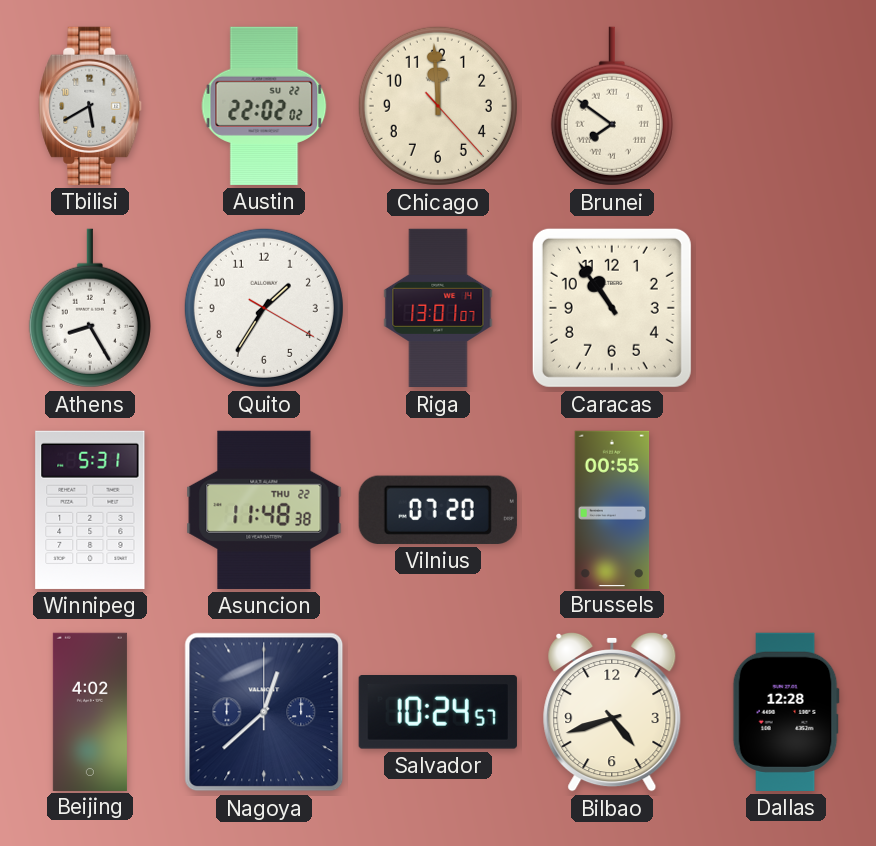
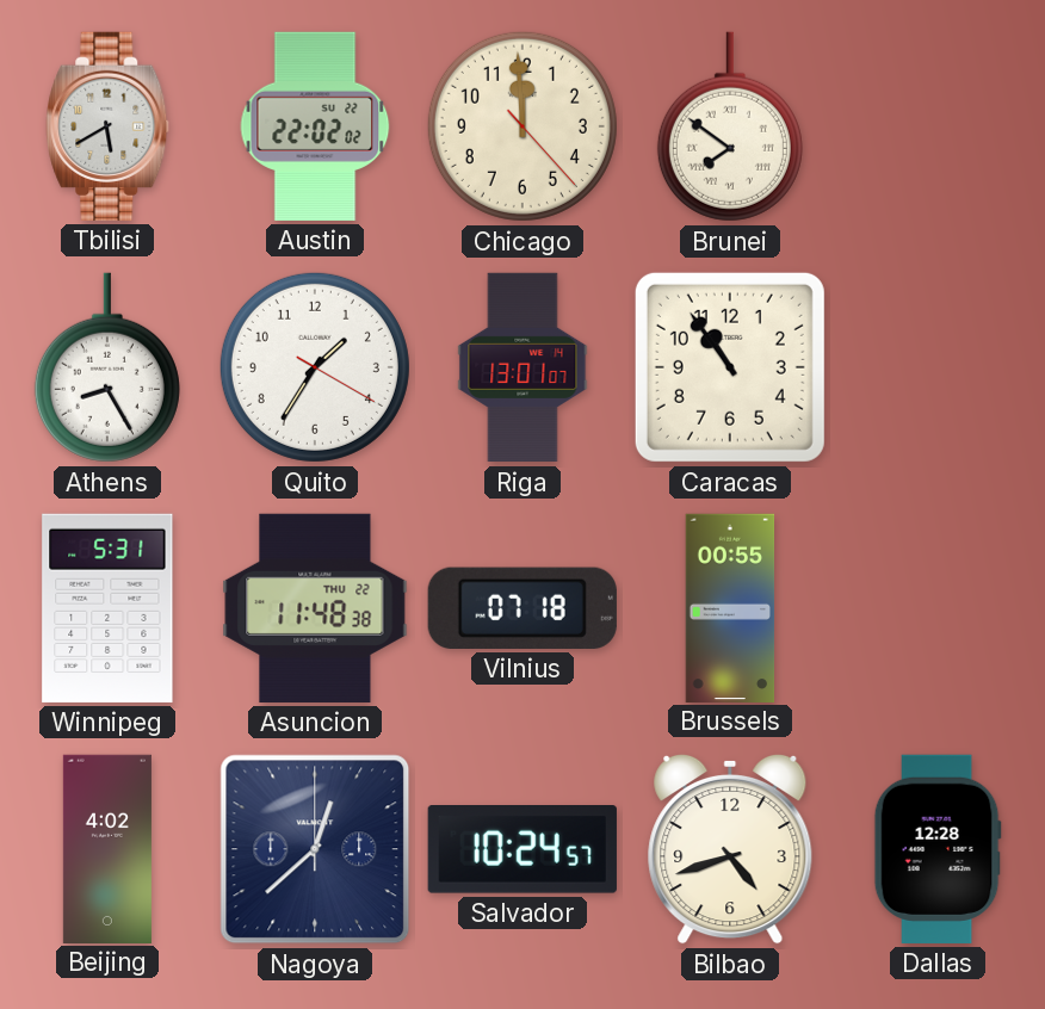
Vilnius: 07:20 -> 07:18
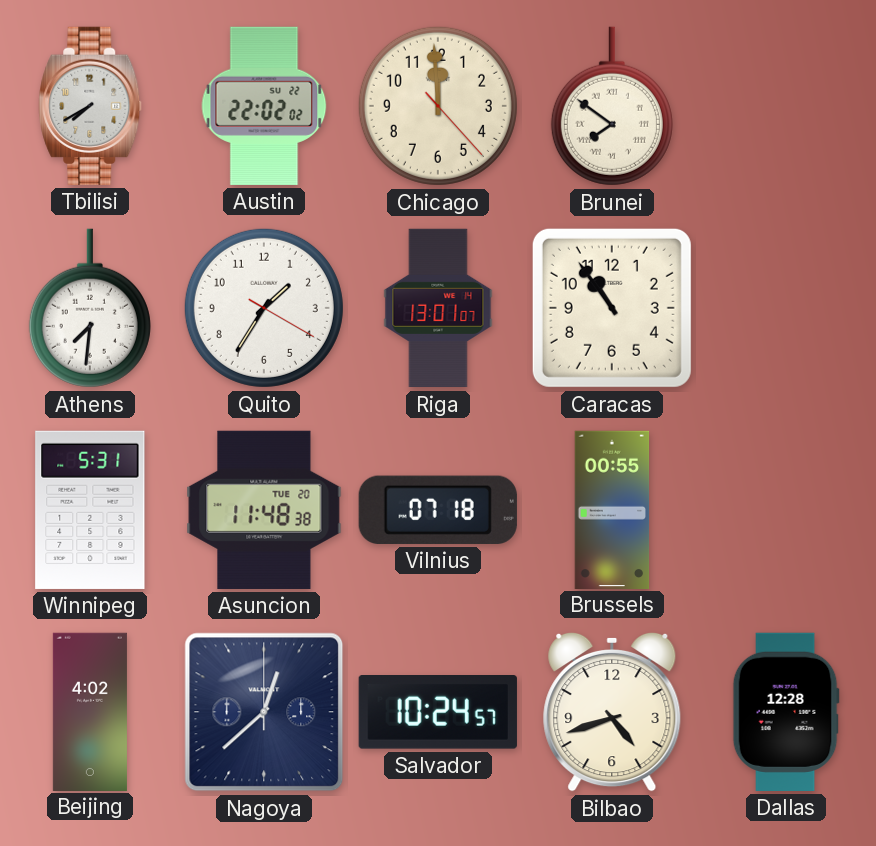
Tbilisi: 5:40 -> 7:40
Athens: 8:25 -> 7:31
Asuncion date: THU 22 -> TUE 20
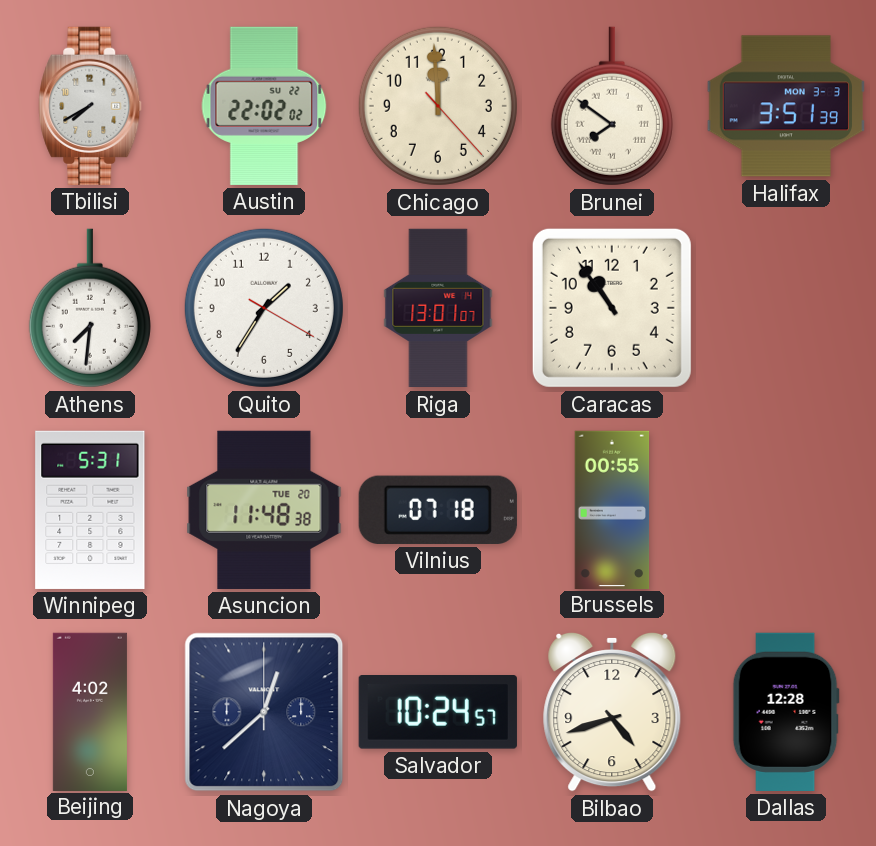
Halifax: none -> 3:51
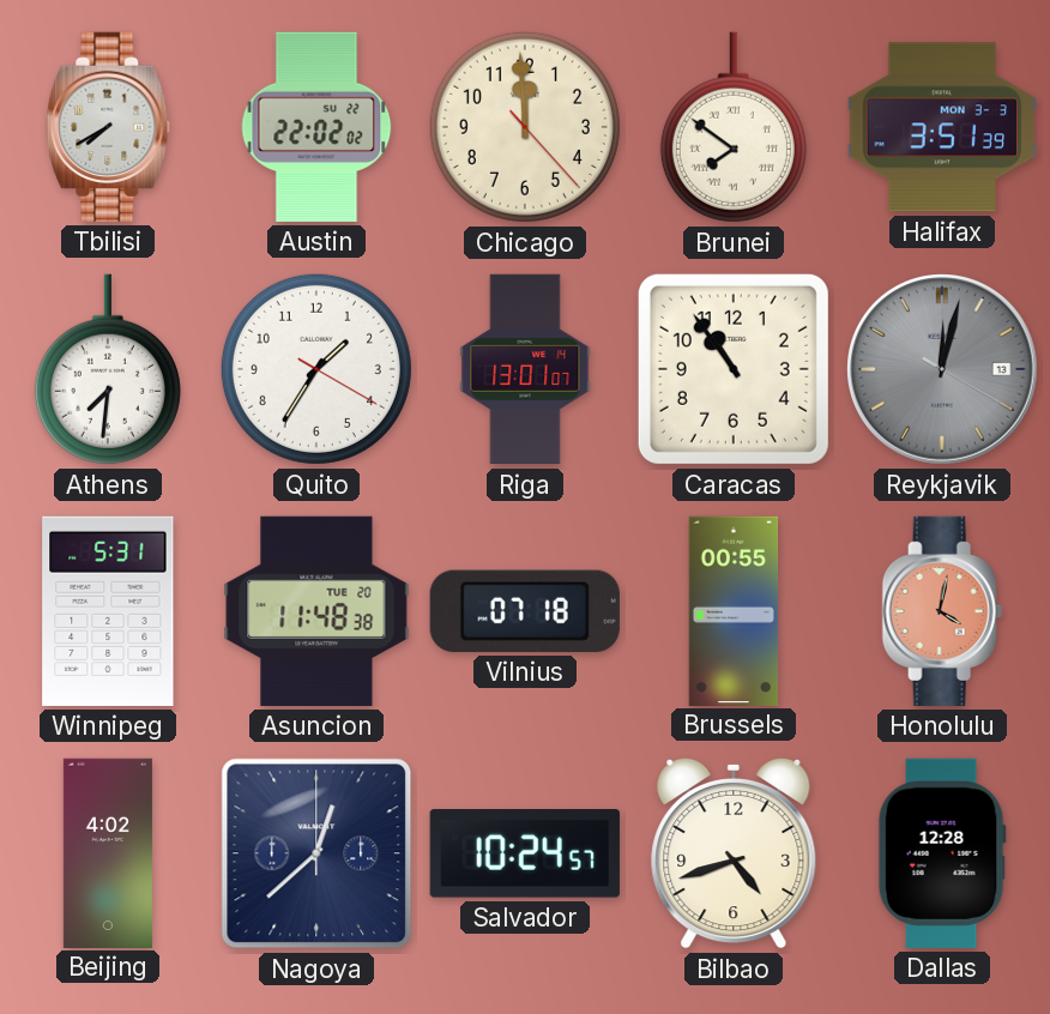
Reykjavik: none -> 12:02
Honolulu: none -> 4:02
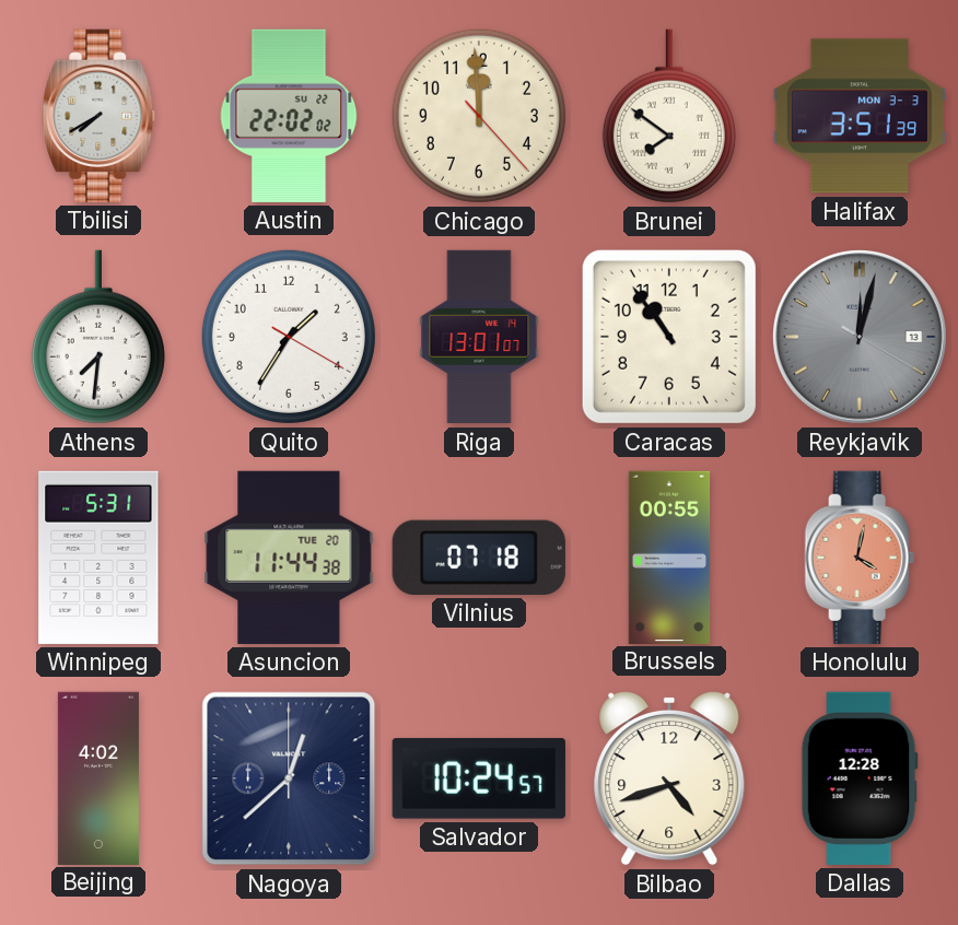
Asuncion: 11:48 -> 11:44
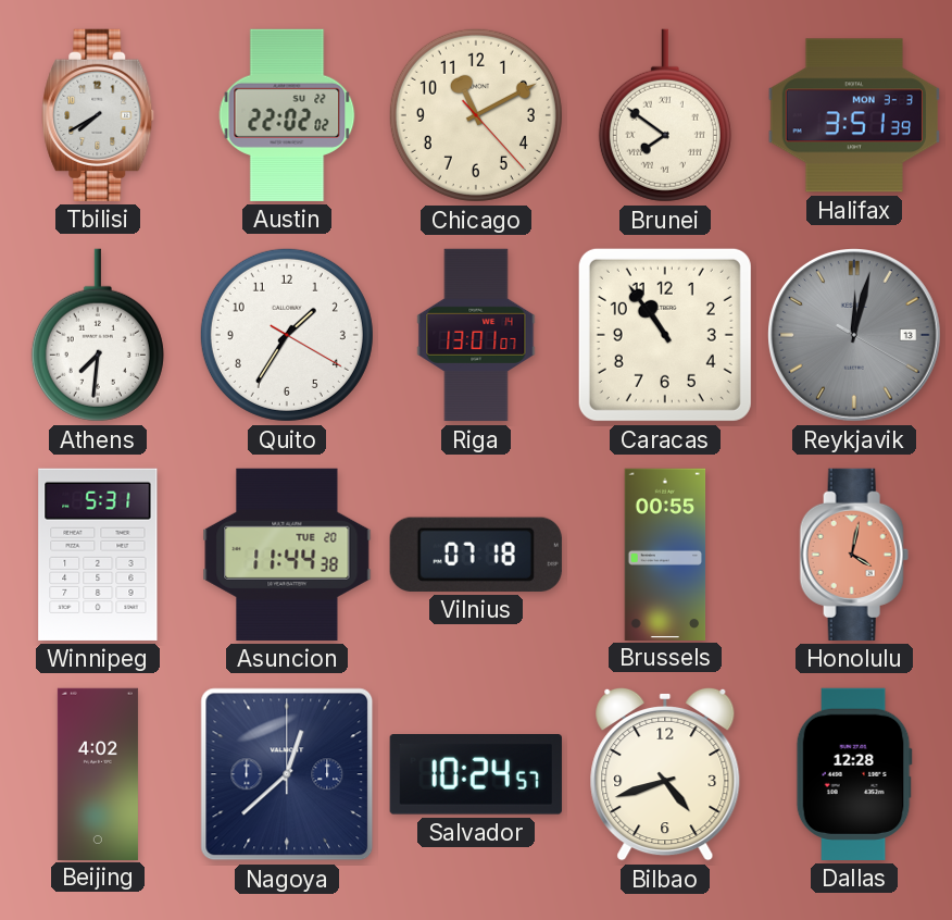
Chicago: 11:59 -> 11:10
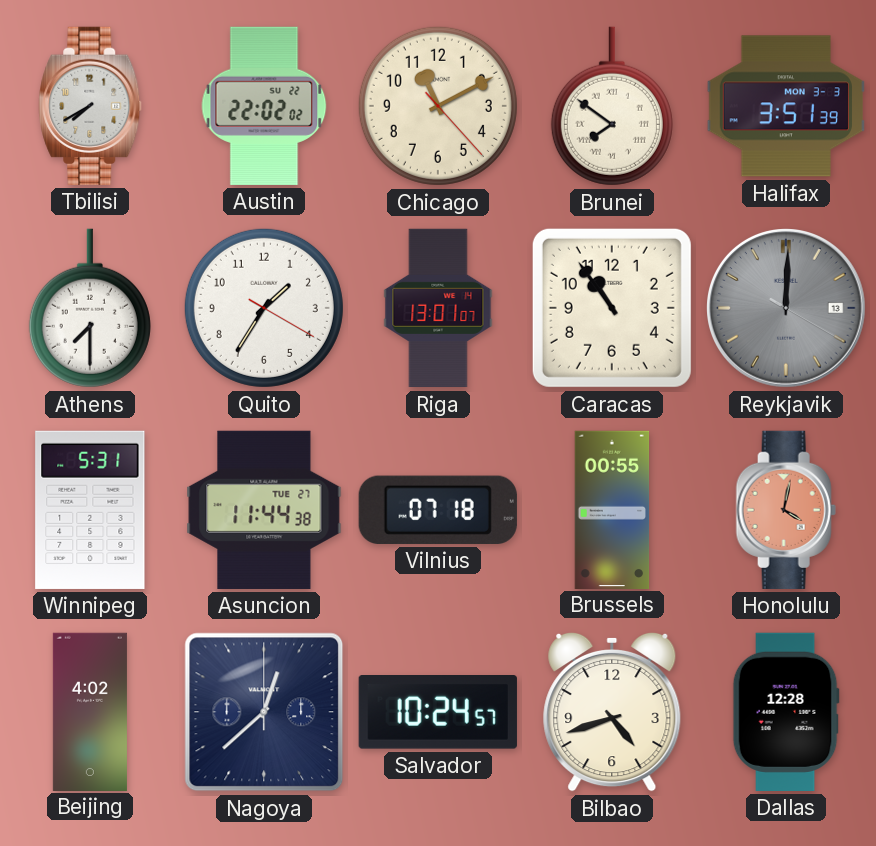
Athens: 7:31 -> 7:30
Reykjavik: 12:02 -> 12:00
Asuncion date: TUE 20 -> TUE 27
